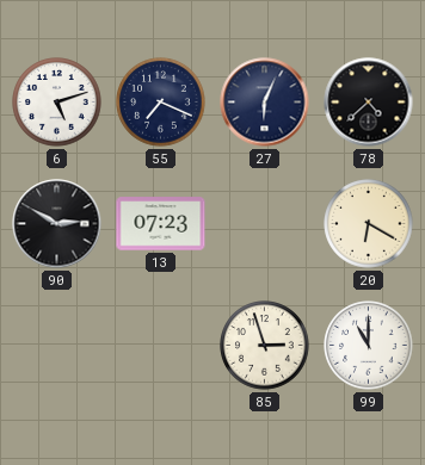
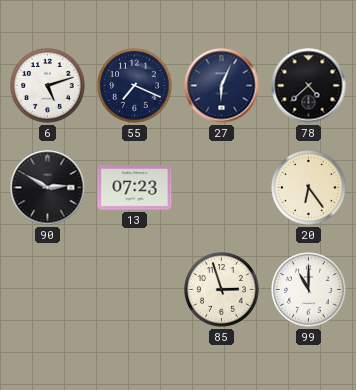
20: 6:20 -> 6:24
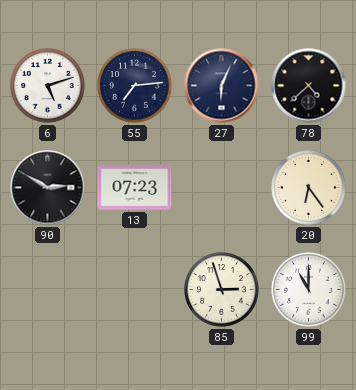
55: 7:19 -> 7:14
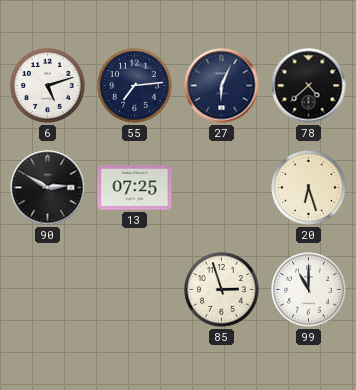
13: 07:23 -> 07:25
20: 6:24 -> 6:27
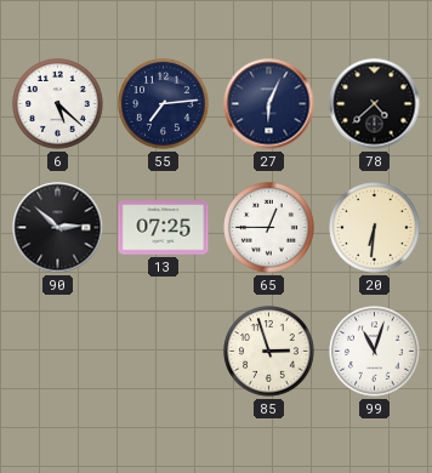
6: 5:12 -> 5:22
90: 2:50 -> 2:52
65: none -> 12:45
20: 6:27 -> 6:31
99: 11:00 -> 11:03
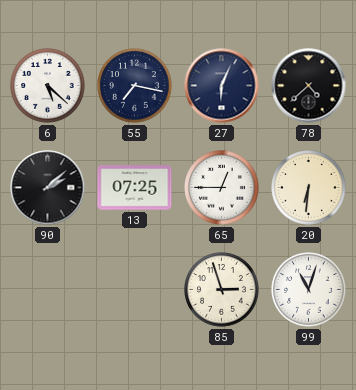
55: 7:14 -> 7:17
90: 2:52 -> 2:08
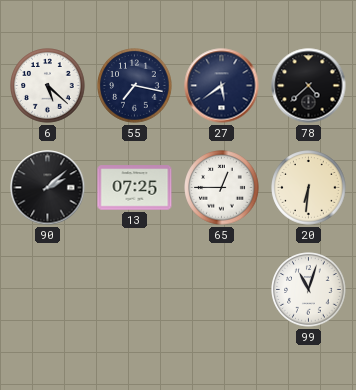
27: 6:04 -> 5:39
85: 2:57 -> none
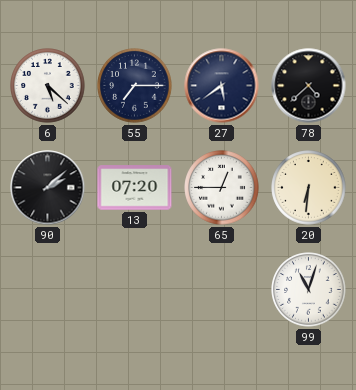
55: 7:17 -> 7:15
13: 07:25 -> 07:20
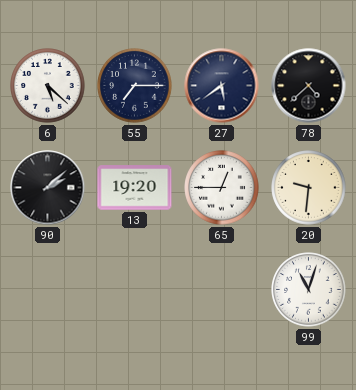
13: 07:20 -> 19:20
20: 6:31 -> 9:31
